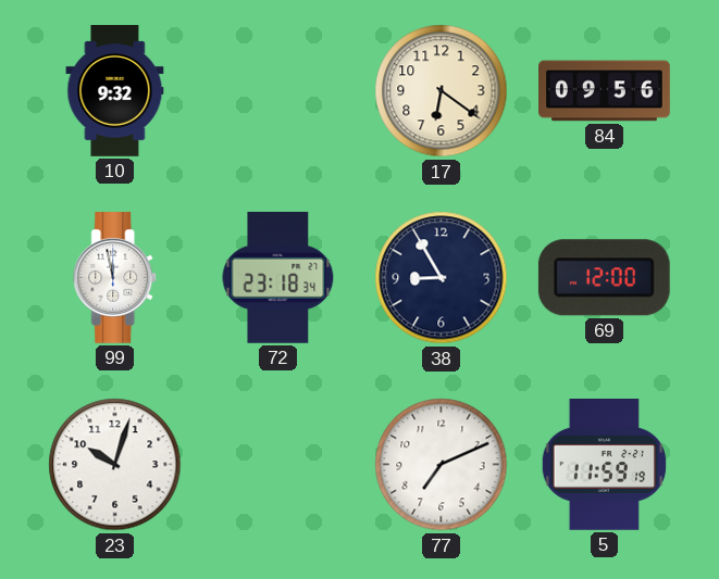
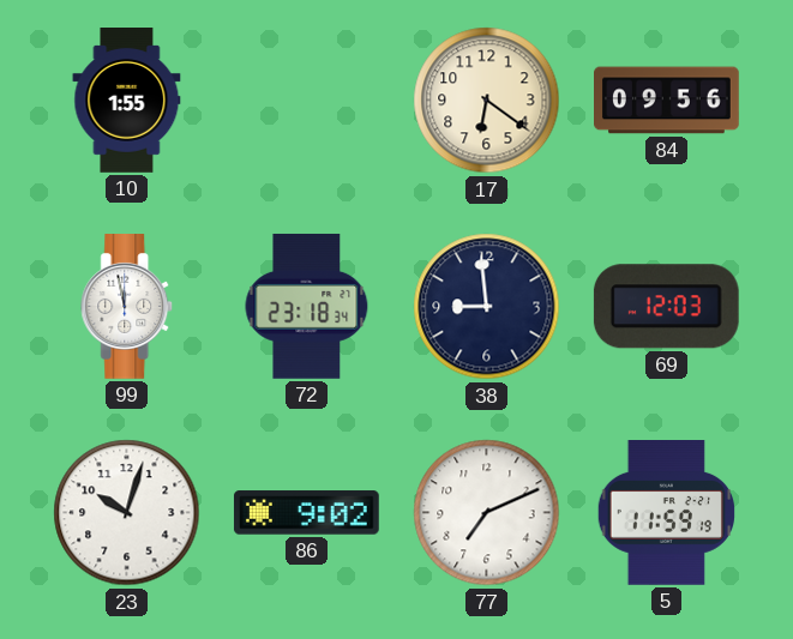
10: 9:32 -> 1:55
38: 8:55 -> 8:59
69: 12:00 -> 12:03
86: none -> 9:02
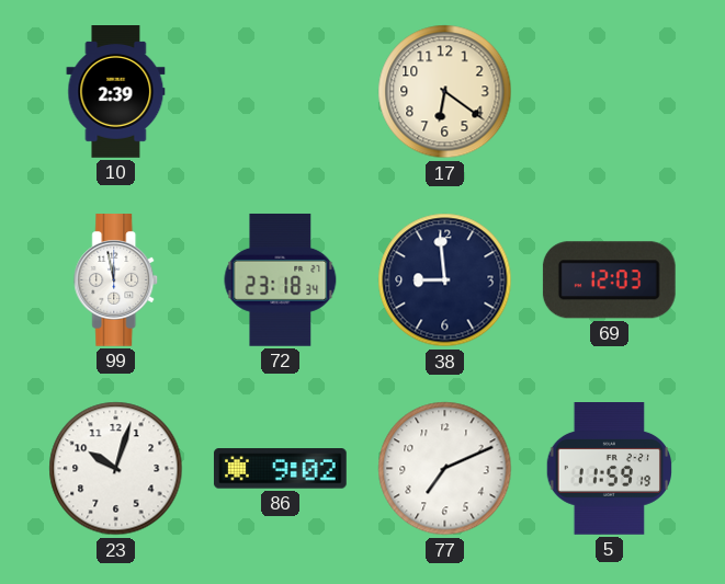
10: 1:55 -> 2:39
84: 09:56 -> none
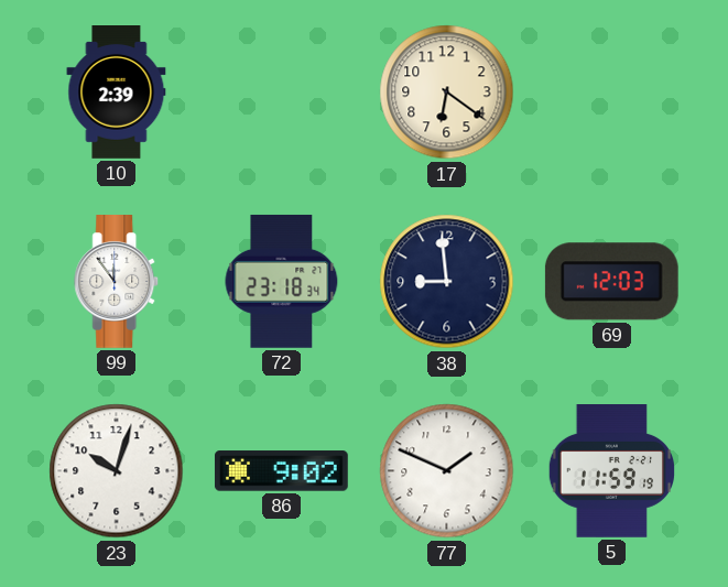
99: 11:58 -> 11:54
77: 7:11 -> 1:49
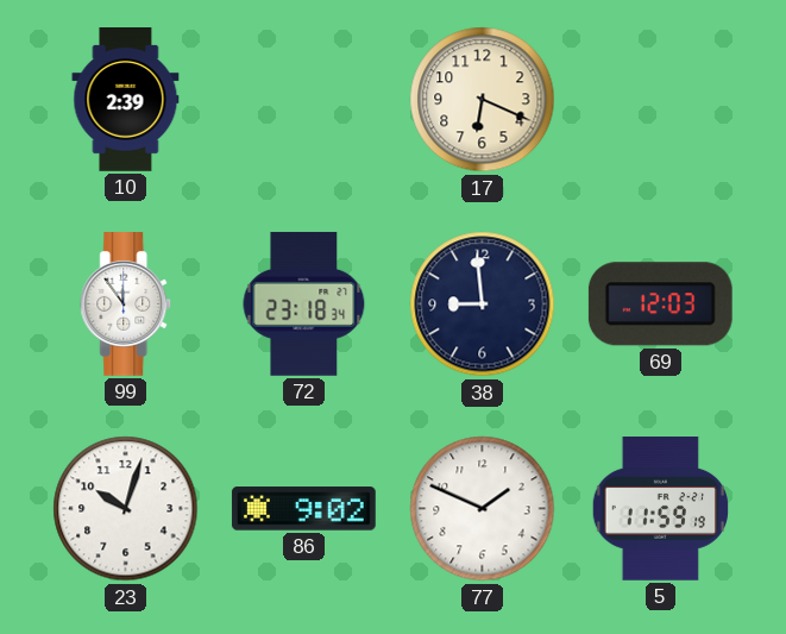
17: 6:21 -> 6:19
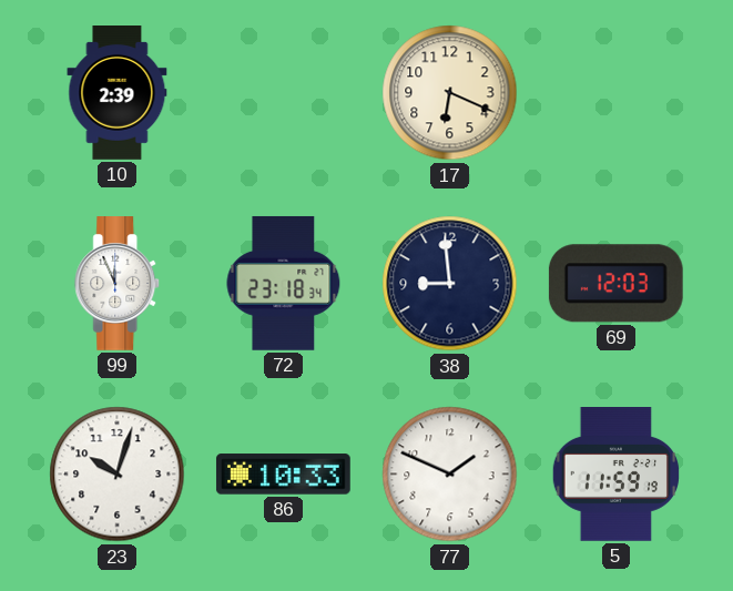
99: 11:54 -> 11:56
86: 9:02 -> 10:33
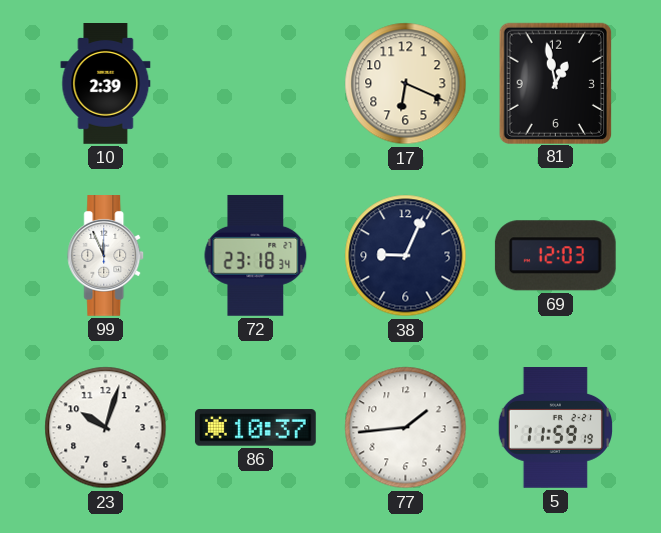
81: none -> 12:58
38: 8:59 -> 9:04
86: 10:33 -> 10:37
77: 1:49 -> 1:44
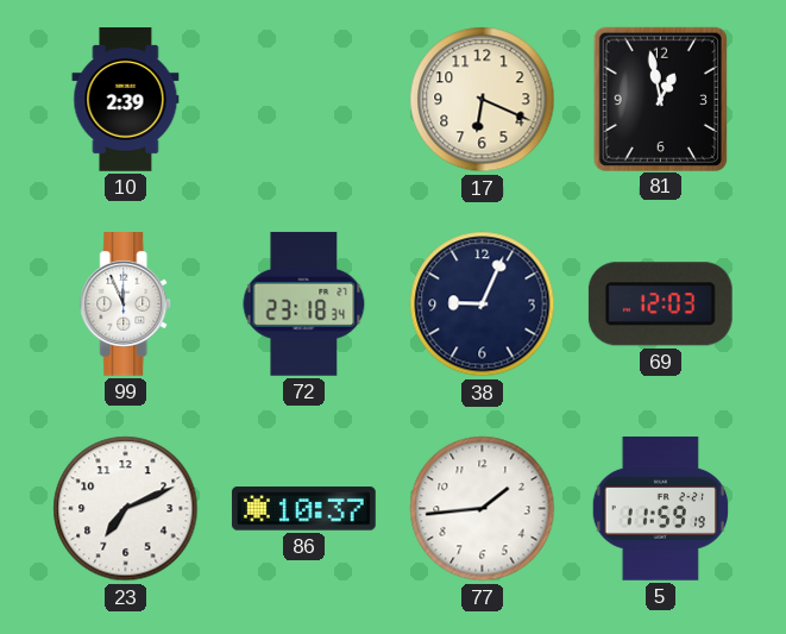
23: 10:03 -> 7:11
